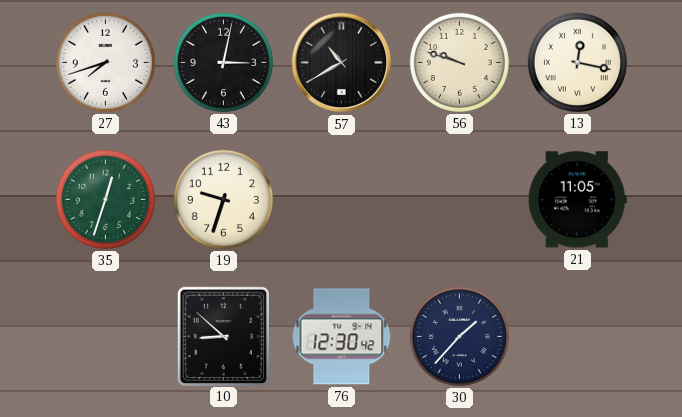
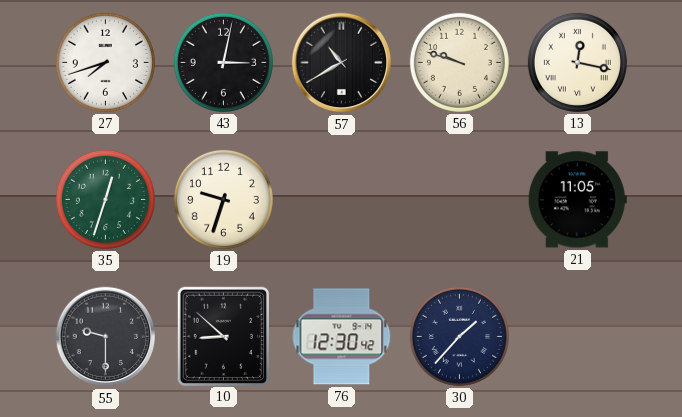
55: none -> 9:30
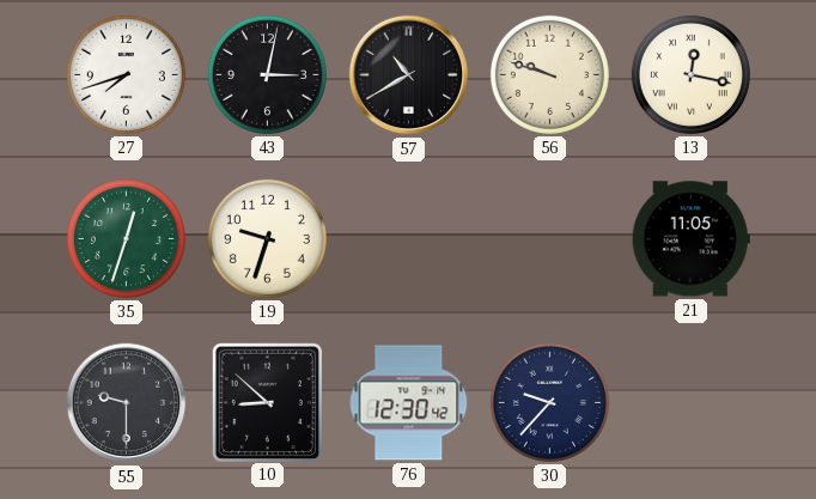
30: 1:37 -> 9:37
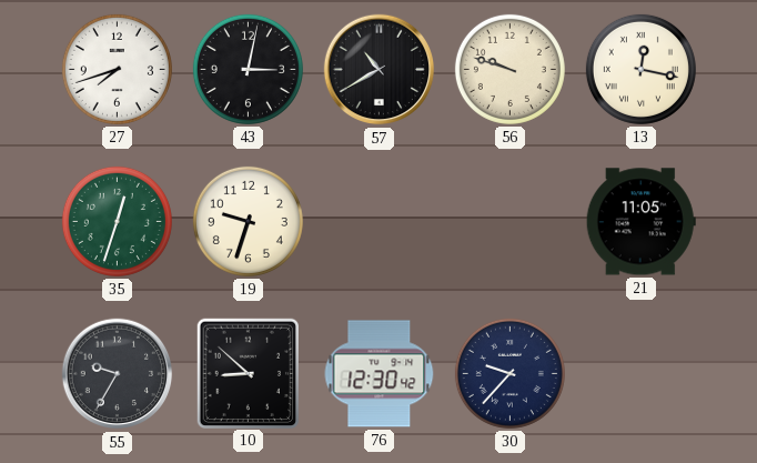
55: 9:30 -> 9:35
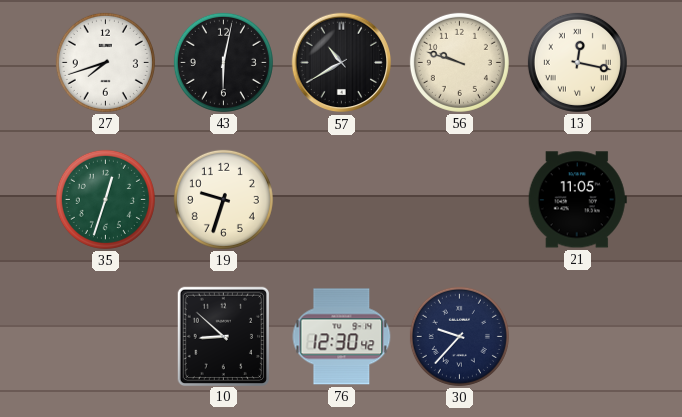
43: 3:02 -> 6:02
55: 9:35 -> none
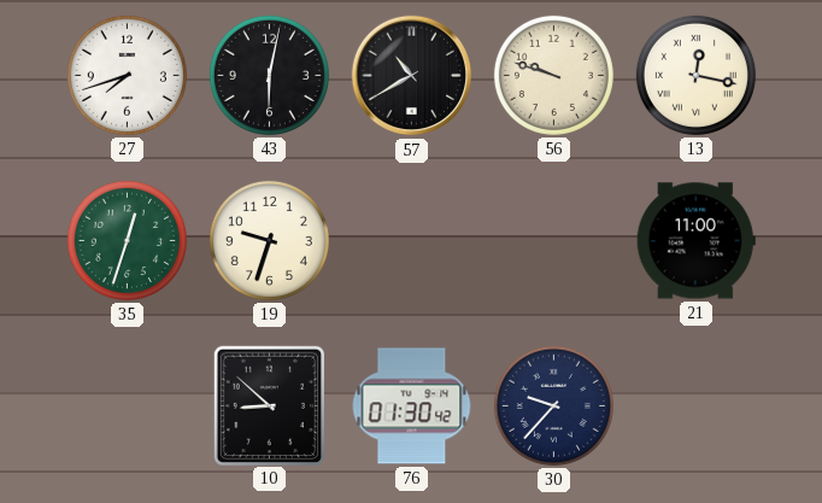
21: 11:05 -> 11:00
76: 12:30 -> 01:30
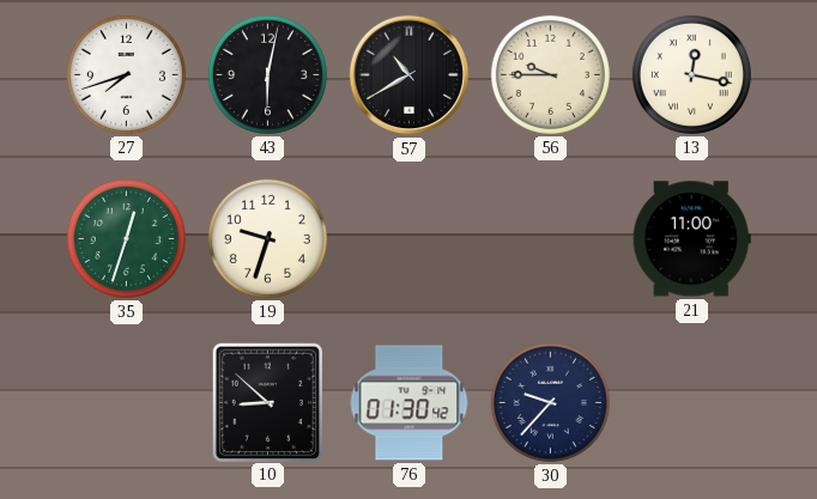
56: 9:48 -> 9:45
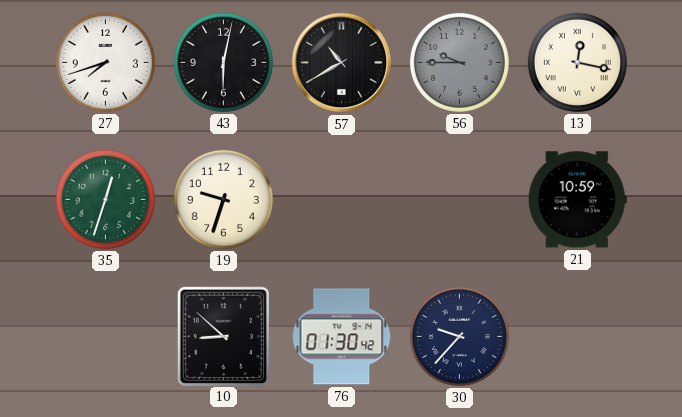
56 dial: cream -> grey
21: 11:00 -> 10:59
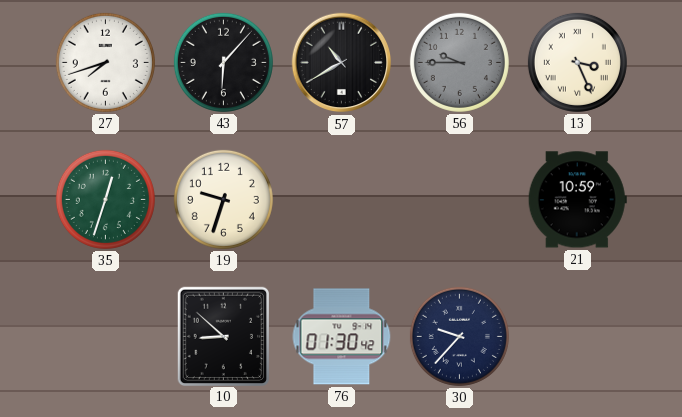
43: 6:02 -> 6:07
13: 12:17 -> 3:26
